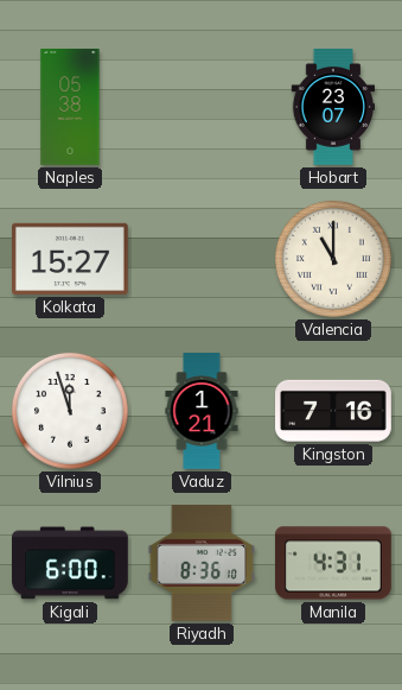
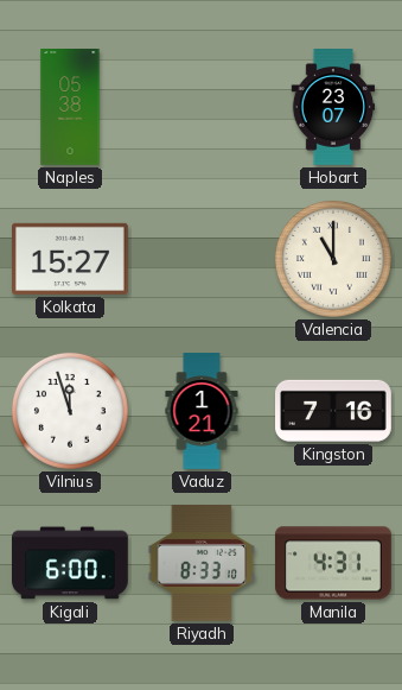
Riyadh: 8:36 -> 8:33
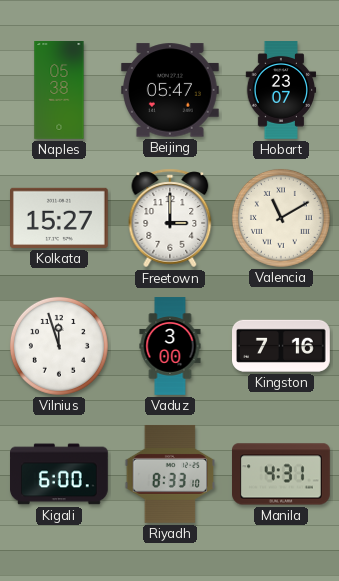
Beijing: none -> 05:47
Freetown: none -> 3:00
Valencia: 11:00 -> 11:10
Vaduz: 1:21 -> 3:00
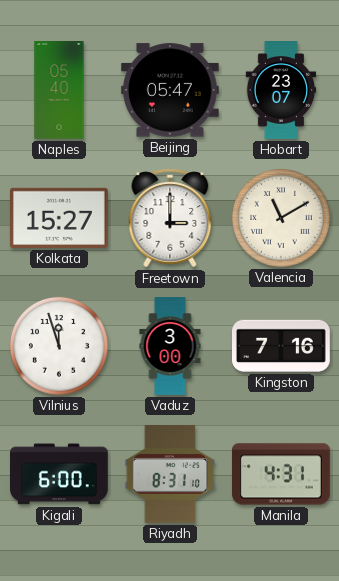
Naples: 05:38 -> 05:40
Riyadh: 8:33 -> 8:31
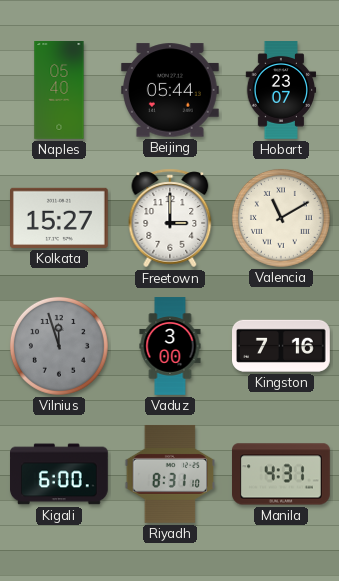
Beijing: 05:47 -> 05:44
Vilnius dial: white -> grey
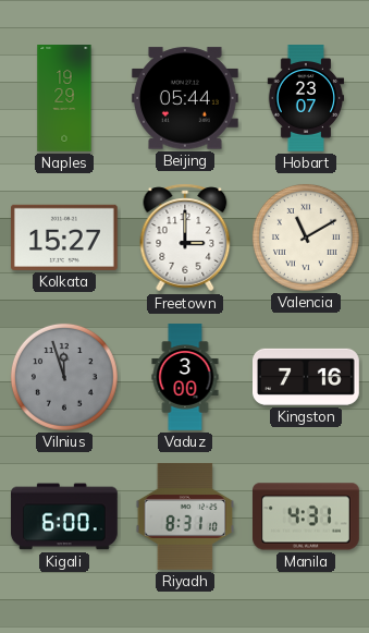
Naples: 05:40 -> 19:29
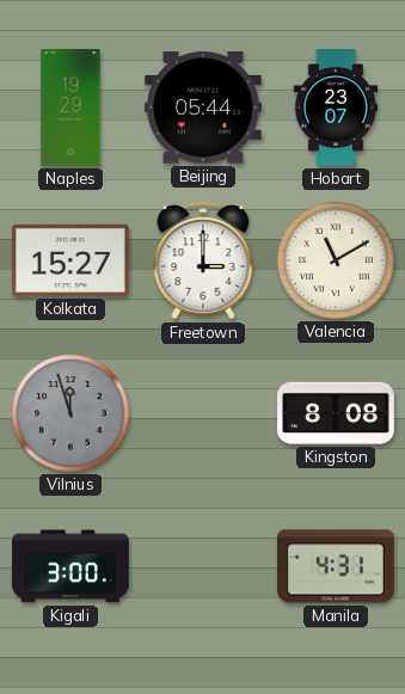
Vaduz: 3:00 -> none
Kingston: 7:16 -> 8:08
Kigali: 6:00 -> 3:00
Riyadh: 8:31 -> none
